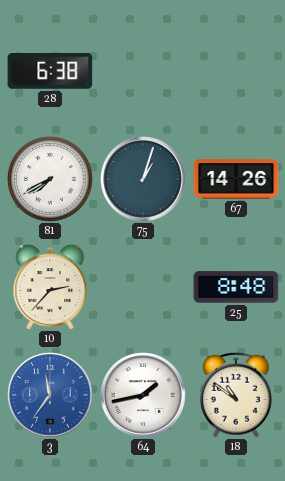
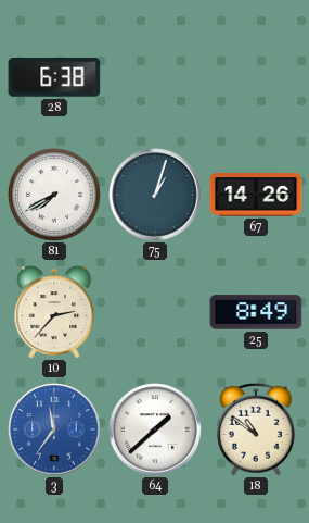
25: 8:48 -> 8:49
64: 1:43 -> 1:38
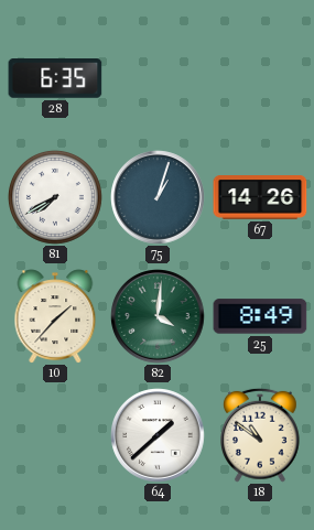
28: 6:38 -> 6:35
10: 2:37 -> 1:37
82: none -> 4:01
3: 11:36 -> none
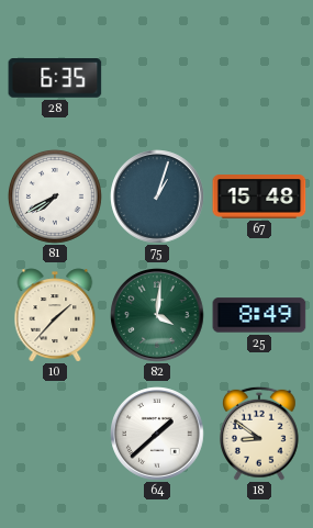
67: 14:26 -> 15:48
18: 10:51 -> 8:51
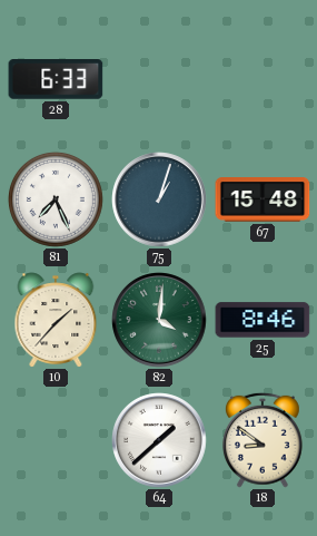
28: 6:35 -> 6:33
81: 7:40 -> 7:26
25: 8:49 -> 8:46
